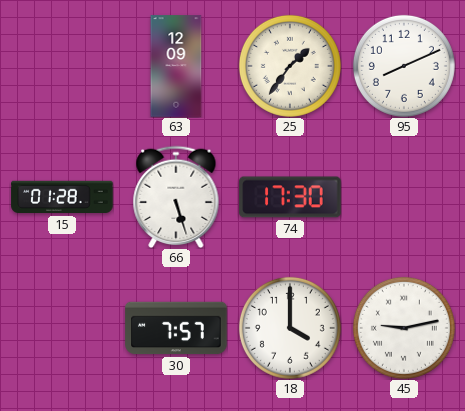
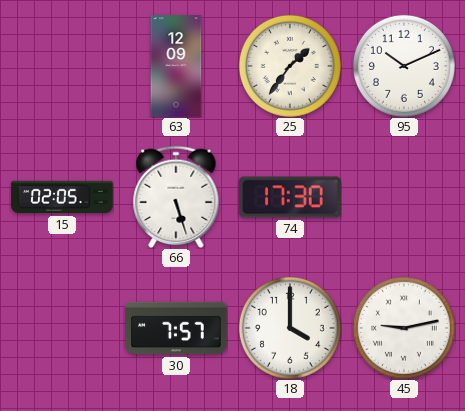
95: 8:11 -> 10:11
15: 01:28 -> 02:05
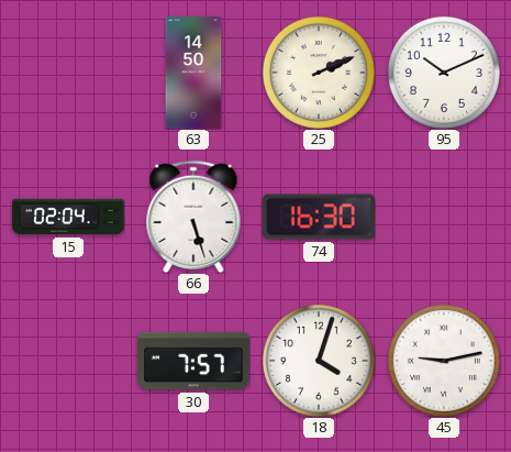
63: 12:09 -> 14:50
25: 1:36 -> 2:11
15: 02:05 -> 02:04
74: 17:30 -> 16:30
18: 4:00 -> 4:03
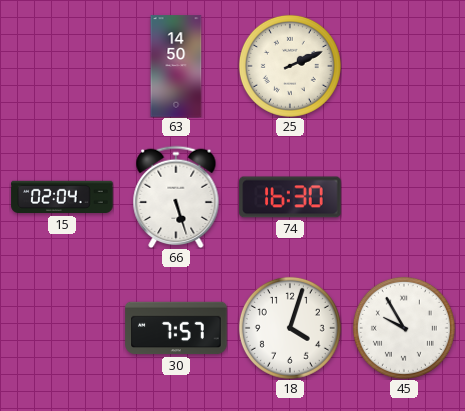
95: 10:11 -> none
45: 9:13 -> 9:55
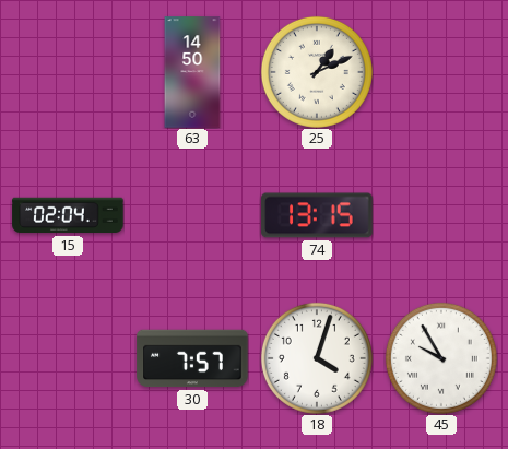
25: 2:11 -> 1:11
66: 5:27 -> none
74: 16:30 -> 13:15
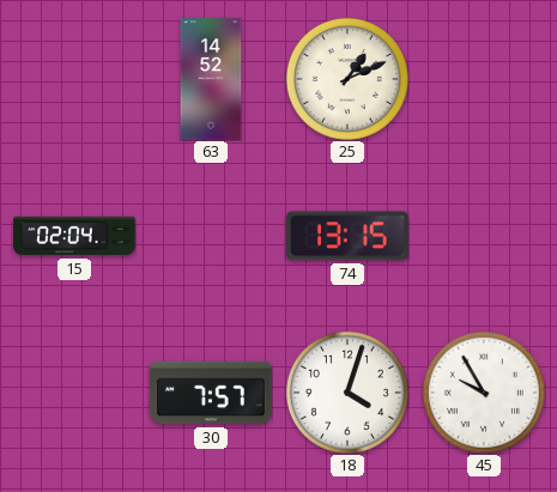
63: 14:50 -> 14:52
